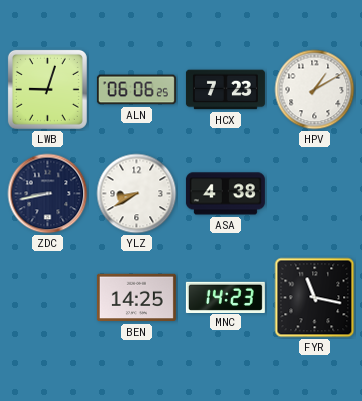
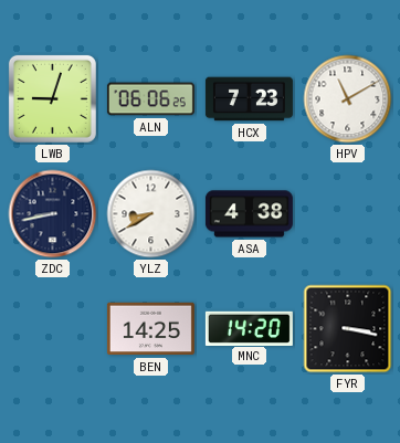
HPV: 1:10 -> 11:10
MNC: 14:23 -> 14:20
FYR: 11:17 -> 3:17
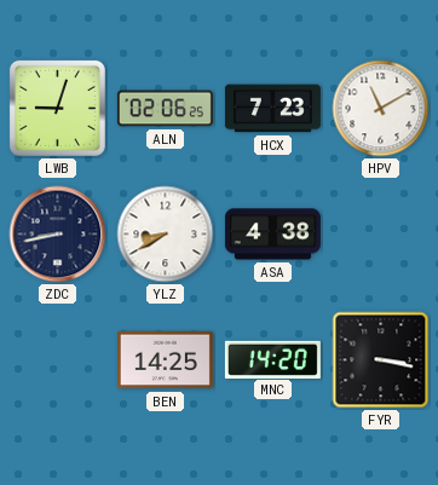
ALN: 06:06 -> 02:06
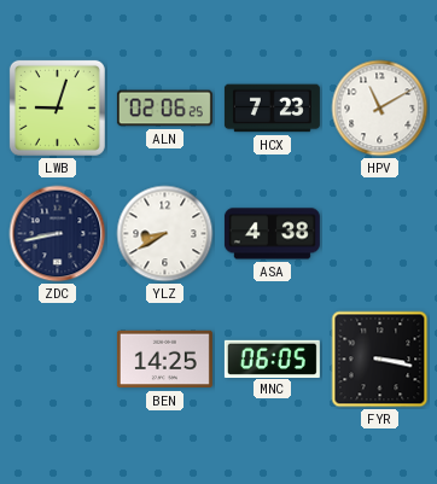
MNC: 14:20 -> 06:05
